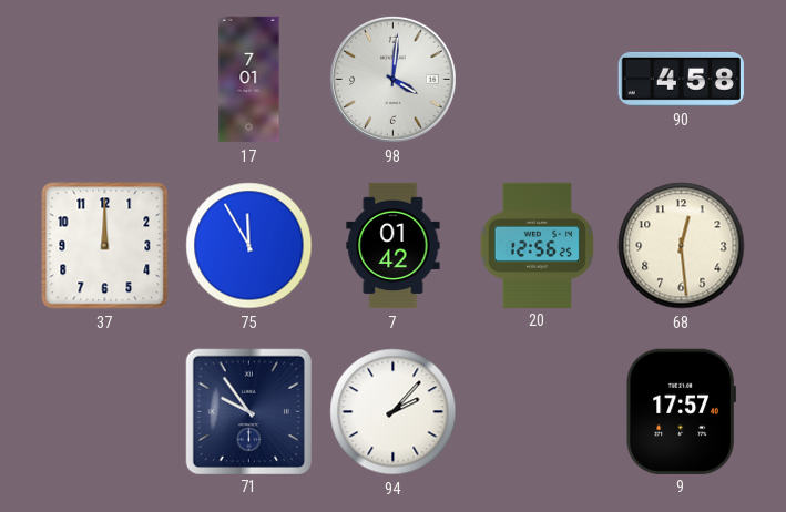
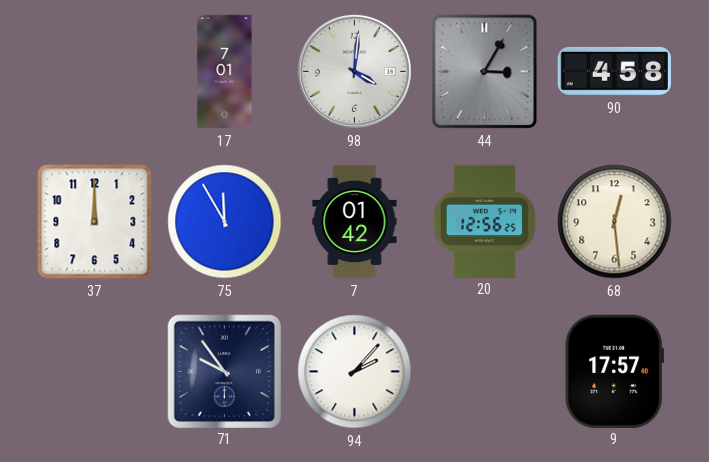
44: none -> 3:05
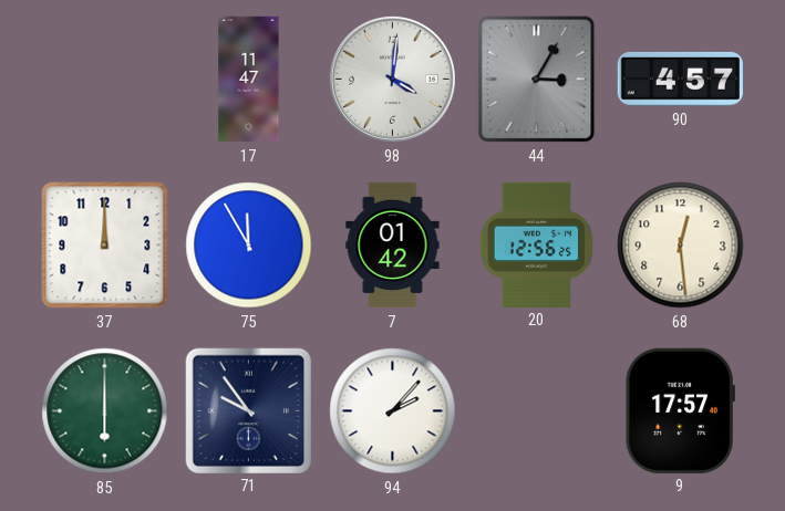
17: 7:01 -> 11:47
90: 4:58 -> 4:57
85: none -> 6:00
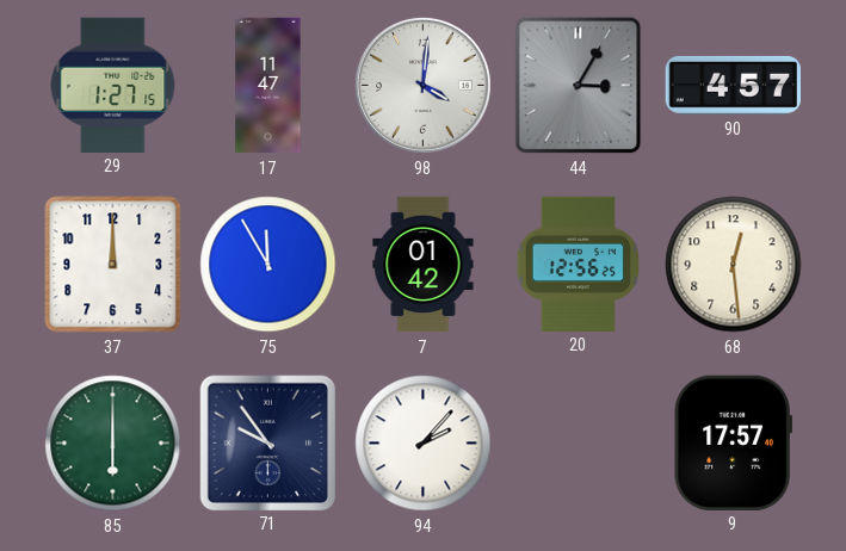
29: none -> 1:27
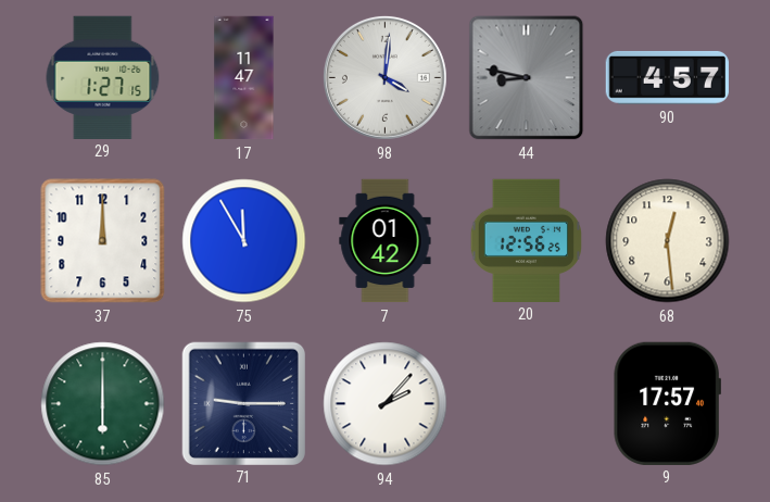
44: 3:05 -> 8:47
71: 9:54 -> 9:15
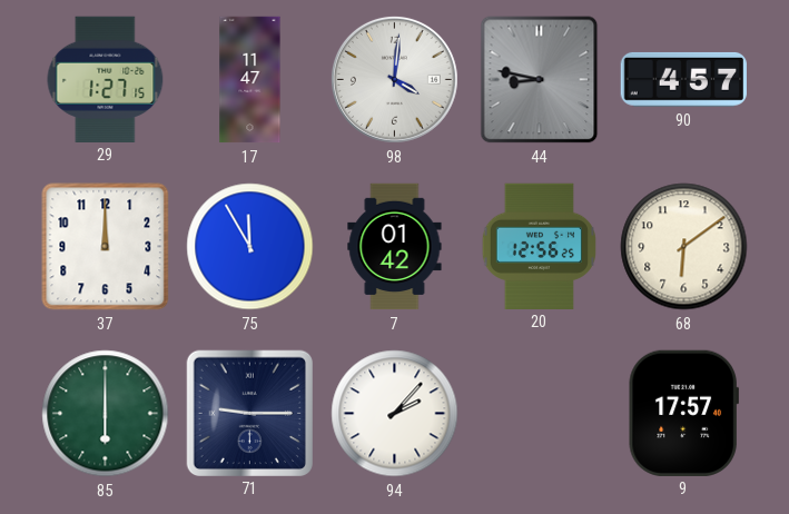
68: 12:29 -> 6:09
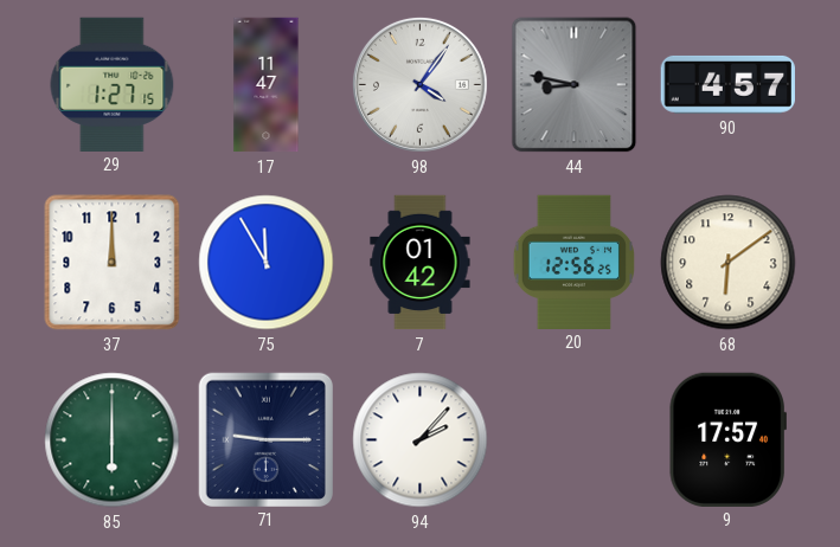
98: 4:01 -> 4:06
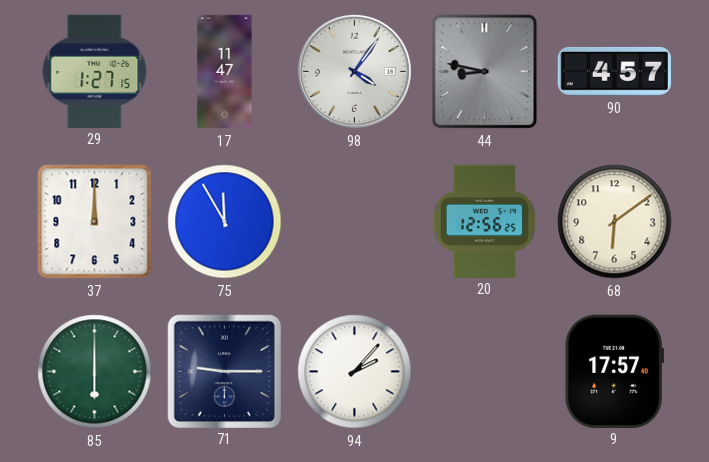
7: 01:42 -> none
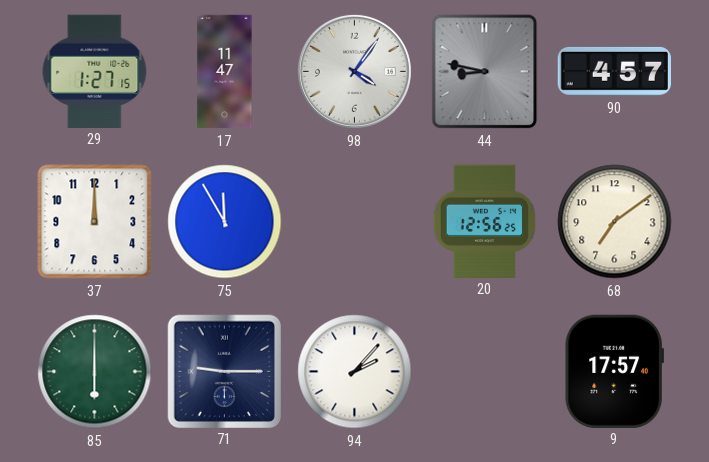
68: 6:09 -> 7:09
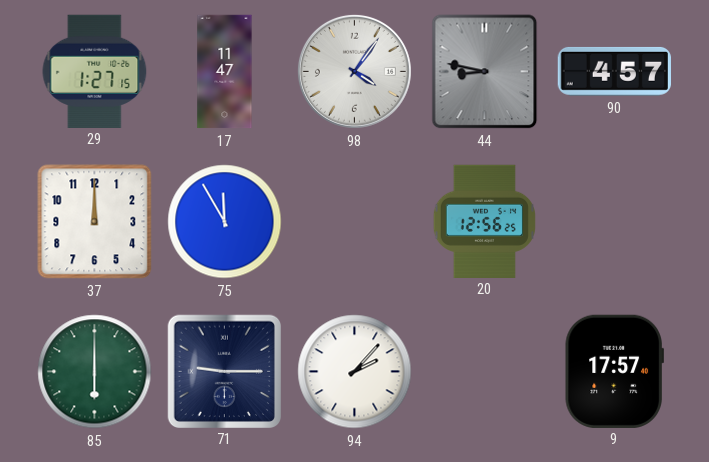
68: 7:09 -> none
